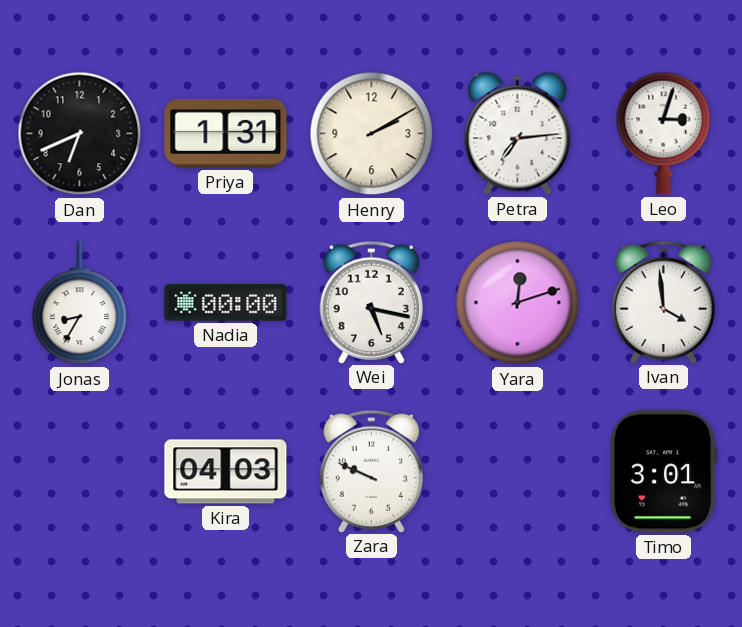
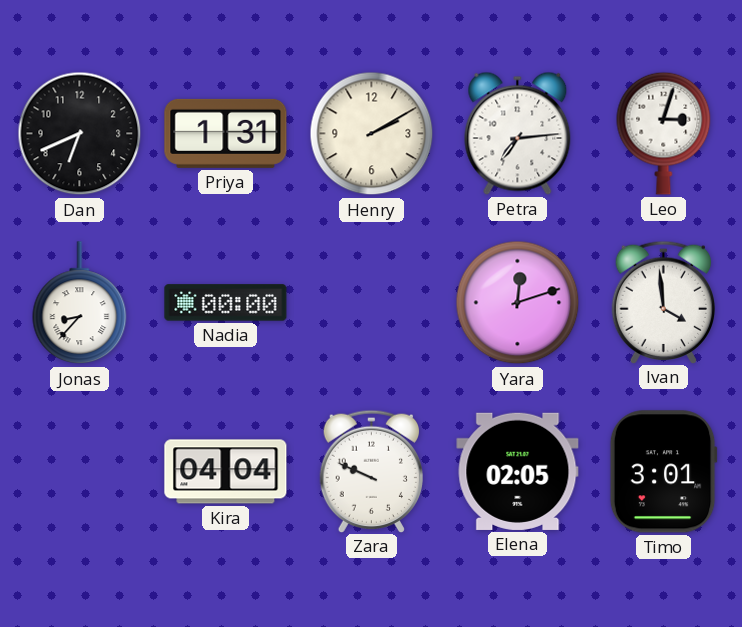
Jonas: 8:35 -> 8:37
Wei: 5:17 -> none
Kira: 04:03 -> 04:04
Elena: none -> 02:05
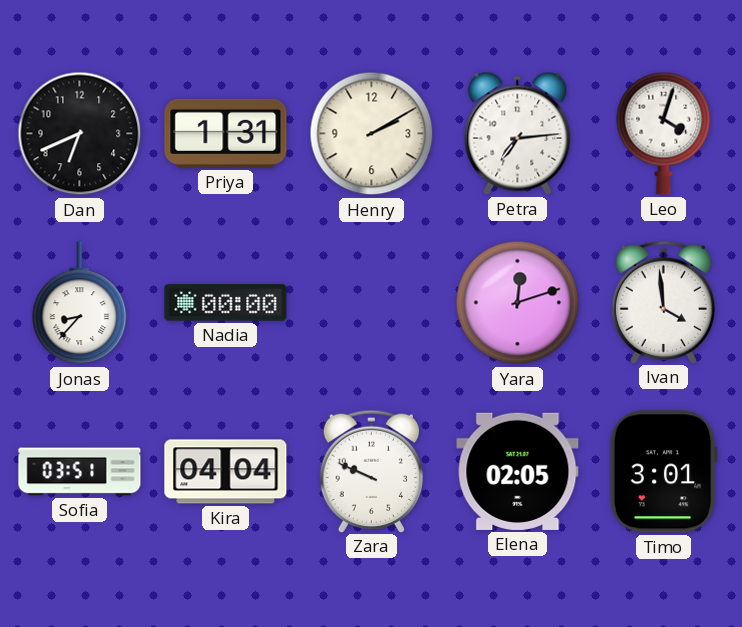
Leo: 3:03 -> 4:03
Sofia: none -> 03:51
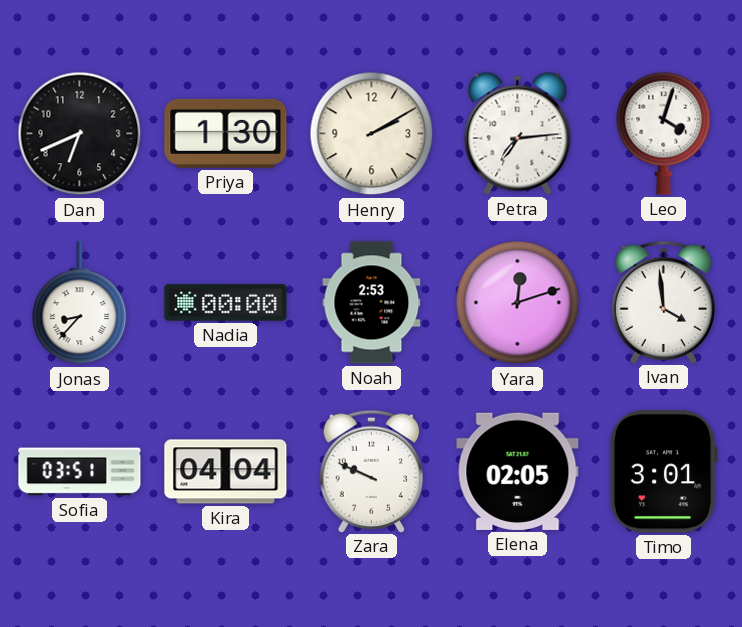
Priya: 1:31 -> 1:30
Noah: none -> 2:53
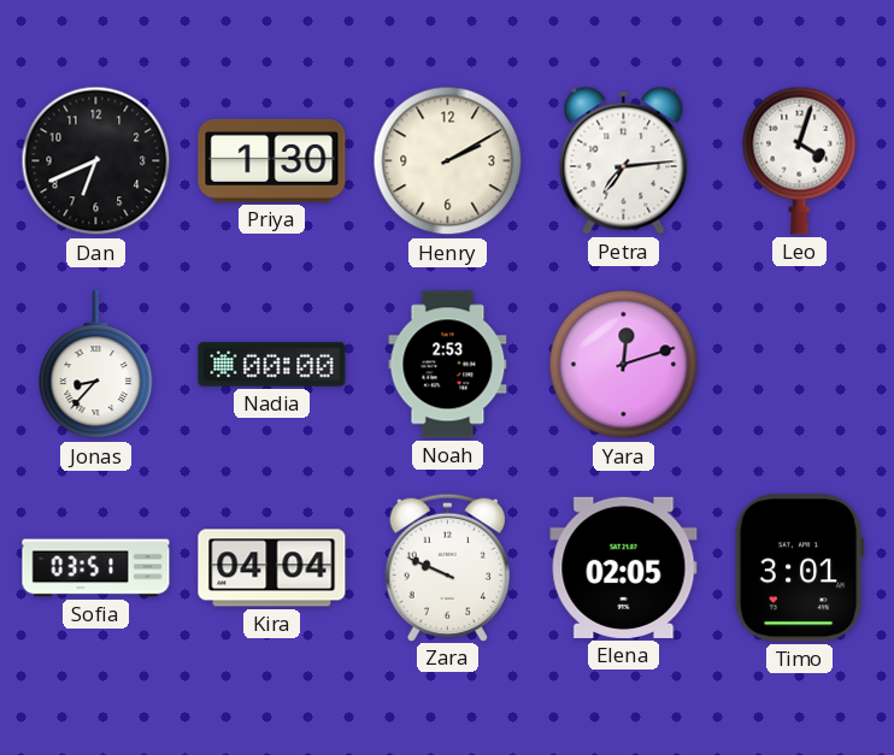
Ivan: 3:59 -> none
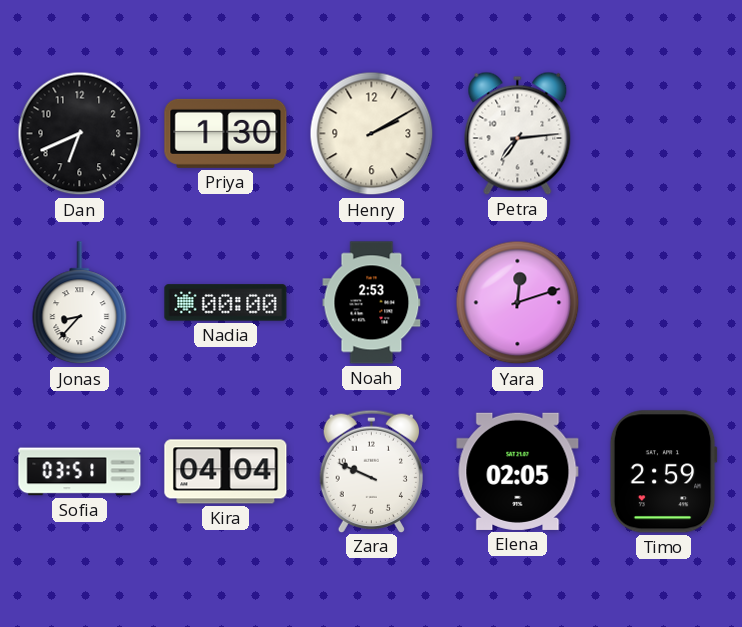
Leo: 4:03 -> none
Timo: 3:01 -> 2:59
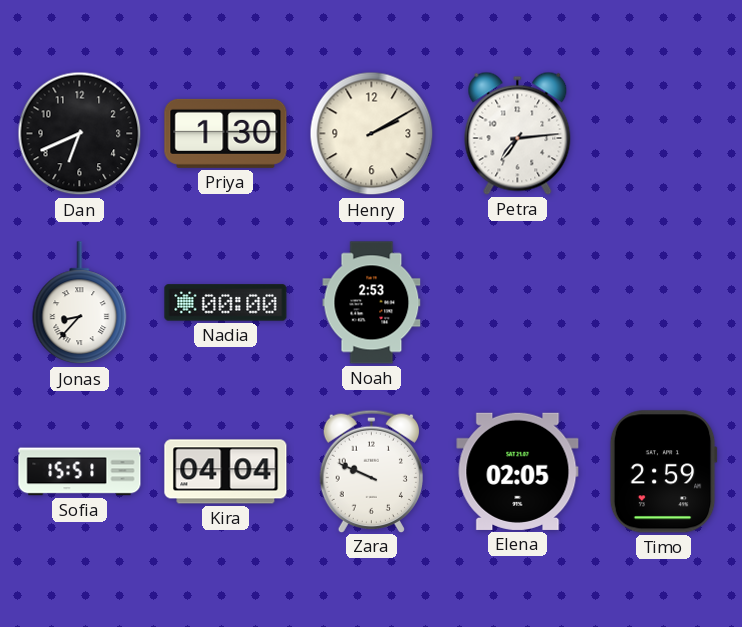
Yara: 12:12 -> none
Sofia: 03:51 -> 15:51
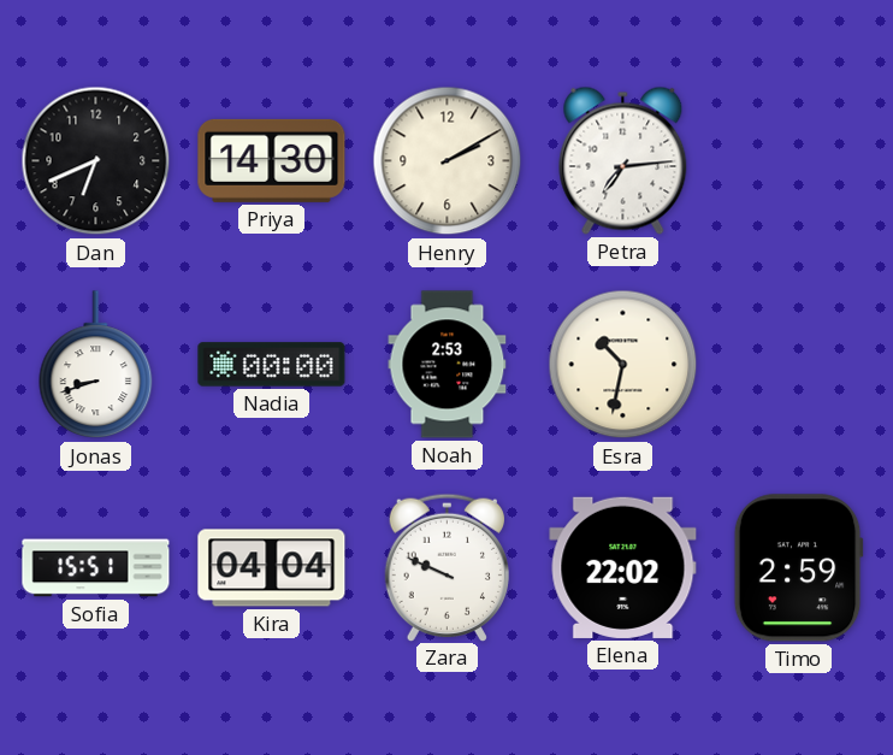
Priya: 1:30 -> 14:30
Jonas: 8:37 -> 8:42
Esra: none -> 10:32
Elena: 02:05 -> 22:02
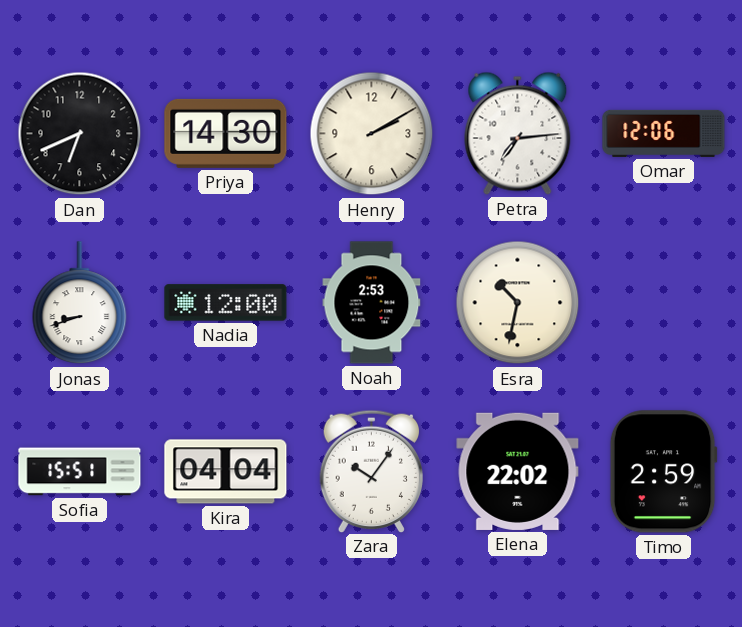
Omar: none -> 12:06
Nadia: 00:00 -> 12:00
Zara: 9:49 -> 10:06
